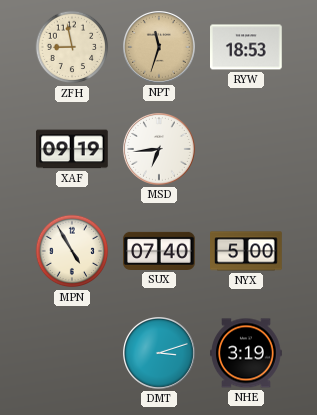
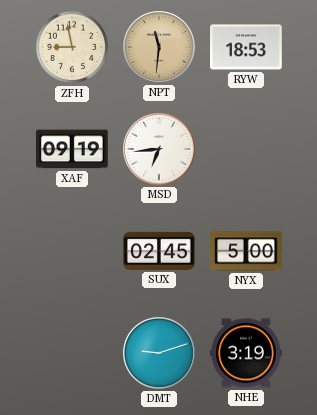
NPT: 11:33 -> 11:31
MPN: 4:55 -> none
SUX: 07:40 -> 02:45
DMT: 3:12 -> 9:12
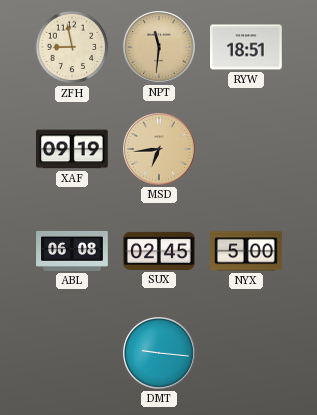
RYW: 18:53 -> 18:51
MSD dial: white -> champagne
ABL: none -> 06:08
DMT: 9:12 -> 9:16
NHE: 3:19 -> none
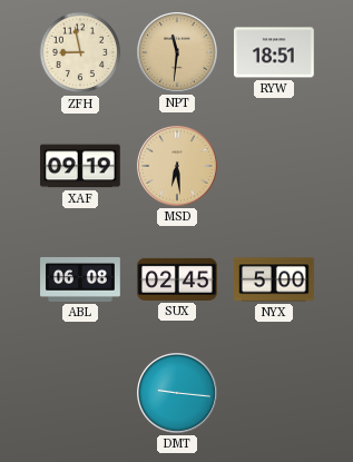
MSD: 6:44 -> 6:29
